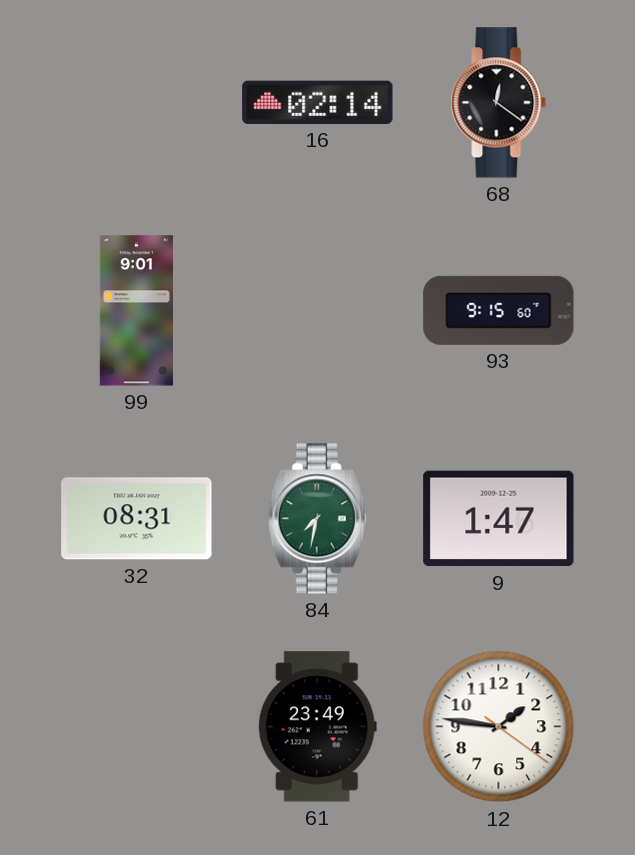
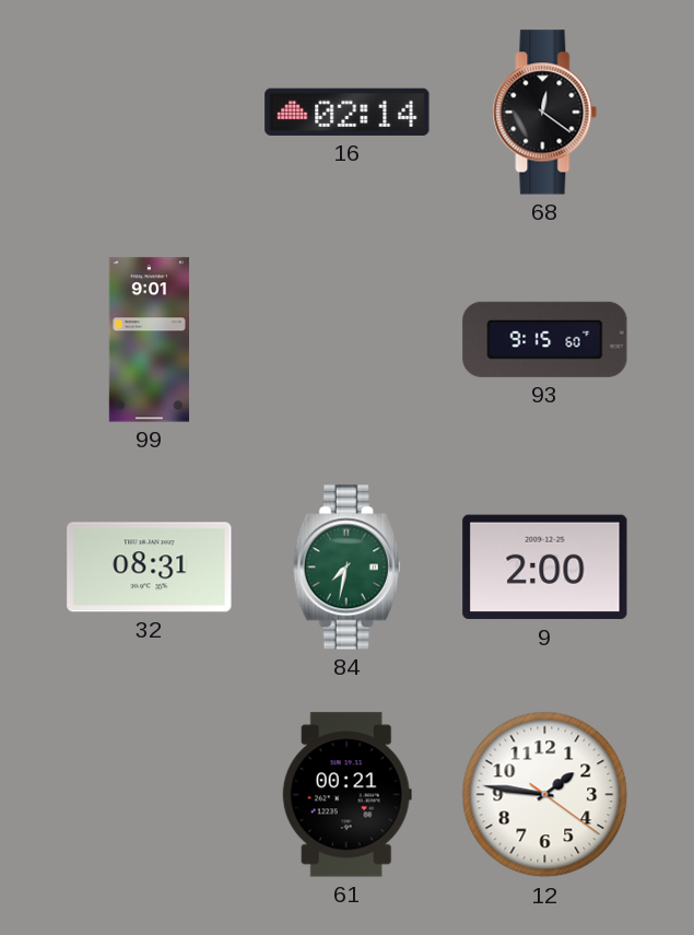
9: 1:47 -> 2:00
61: 23:49 -> 00:21
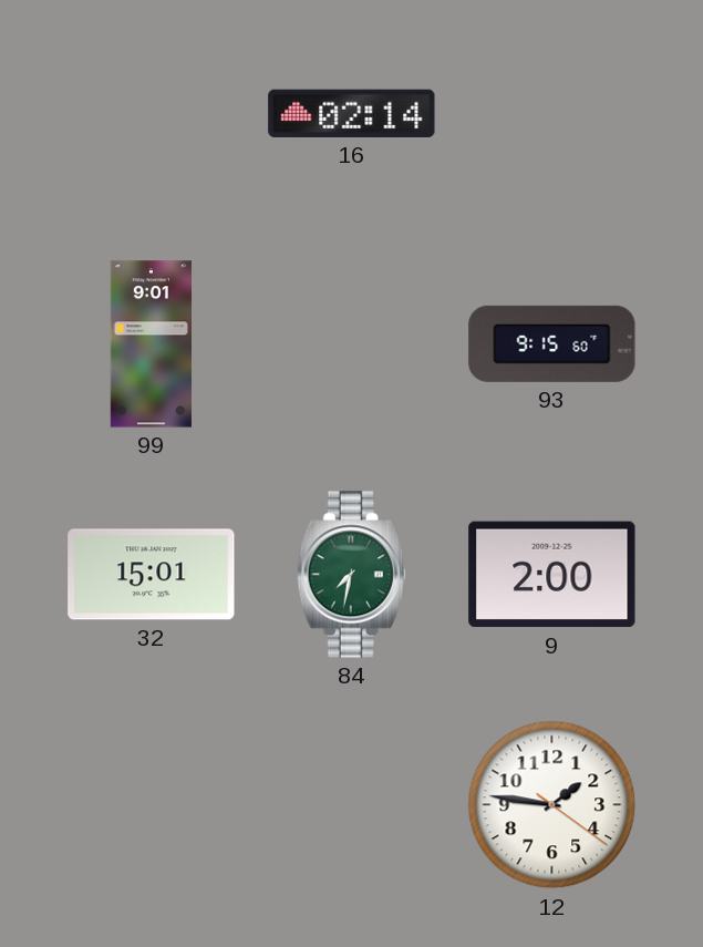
68: 12:21 -> none
32: 08:31 -> 15:01
61: 00:21 -> none
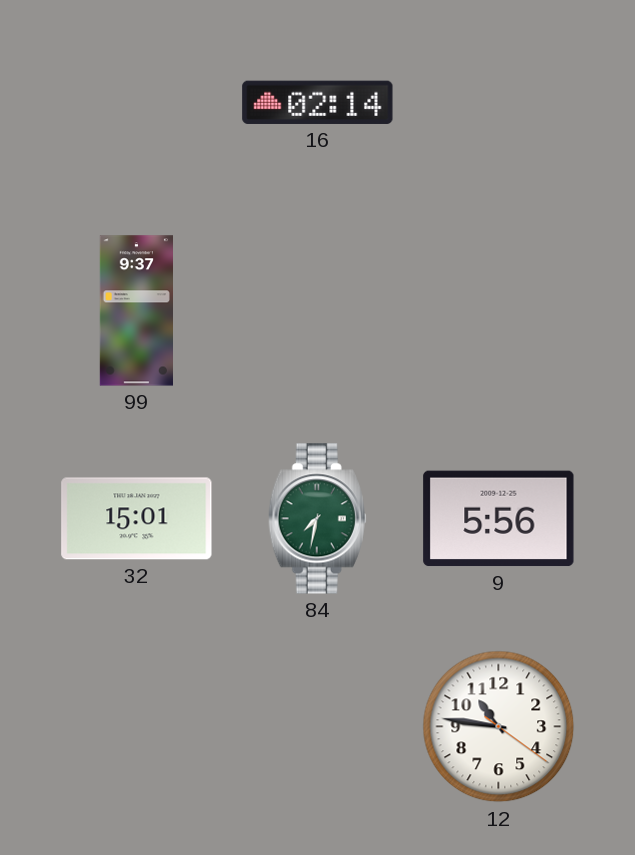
99: 9:01 -> 9:37
93: 9:15 -> none
9: 2:00 -> 5:56
12: 1:46 -> 10:46
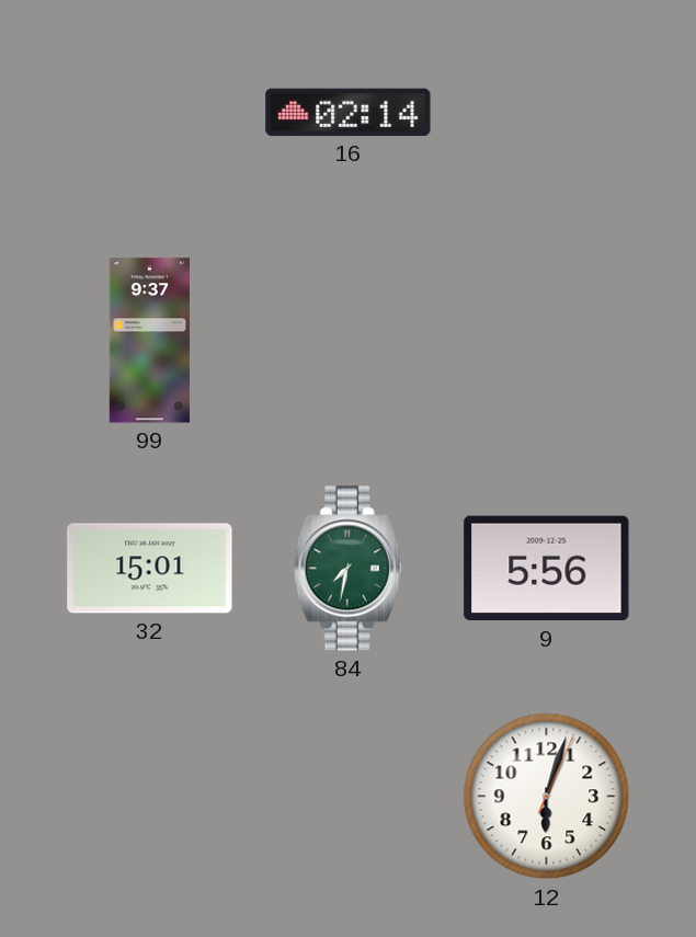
12: 10:46 -> 6:03
